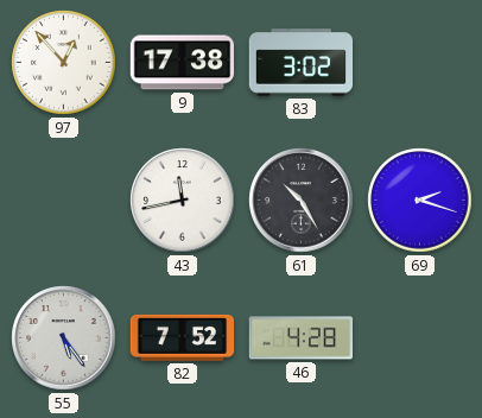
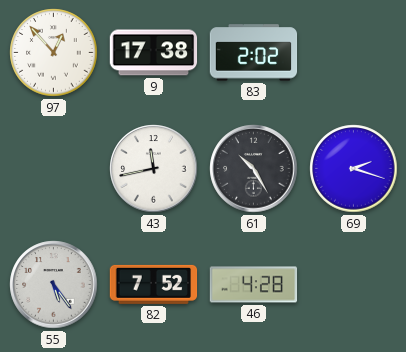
83: 3:02 -> 2:02
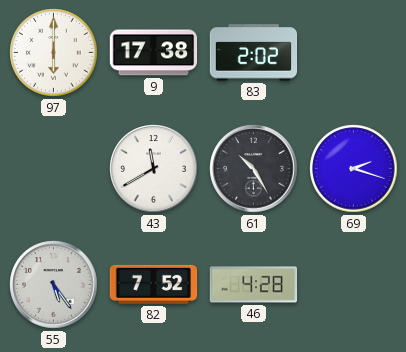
97: 12:53 -> 6:00
43: 11:43 -> 11:40
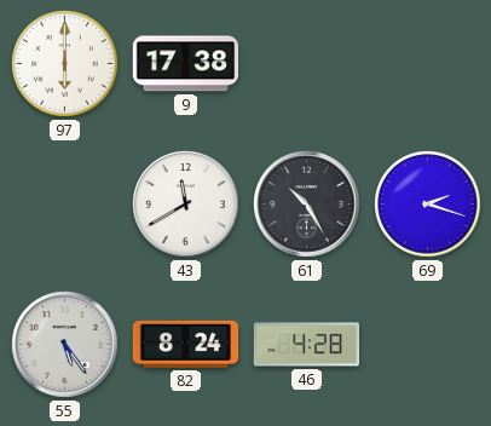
83: 2:02 -> none
82: 7:52 -> 8:24
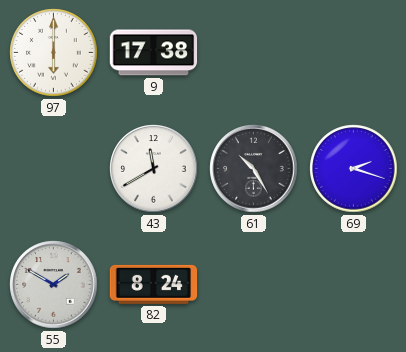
55: 5:24 -> 1:50
46: 4:28 -> none
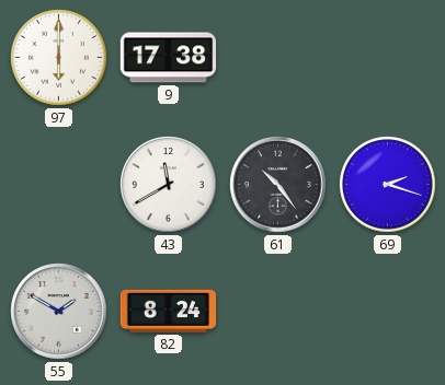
61: 10:25 -> 10:24
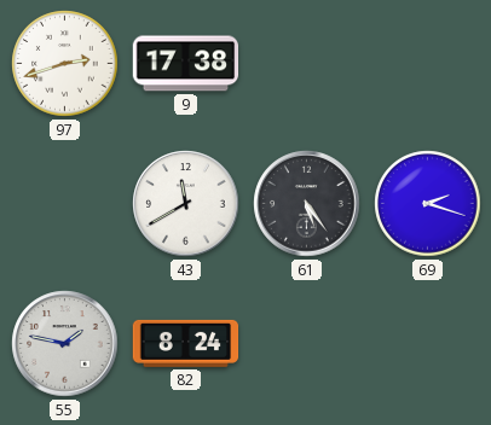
97: 6:00 -> 2:42
61: 10:24 -> 5:24
55: 1:50 -> 1:47
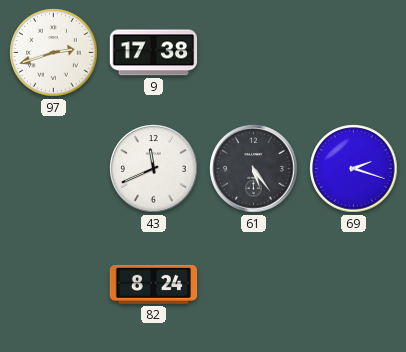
43: 11:40 -> 11:41
55: 1:47 -> none
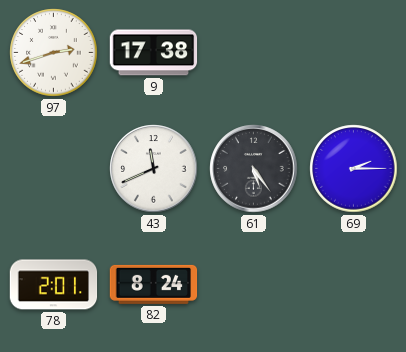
69: 2:18 -> 2:15
78: none -> 2:01
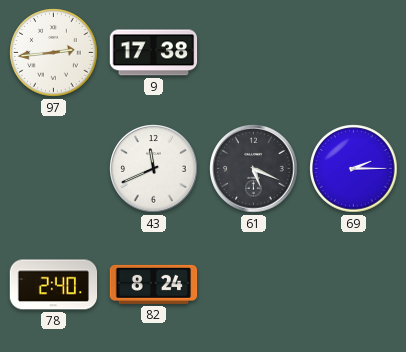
97: 2:42 -> 2:44
61: 5:24 -> 5:19
78: 2:01 -> 2:40
